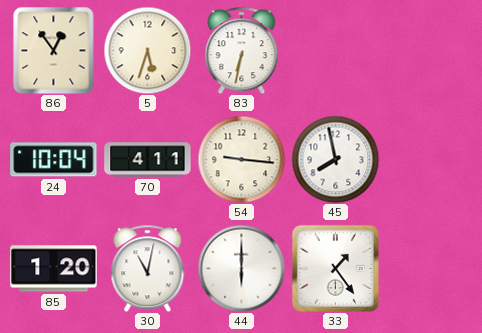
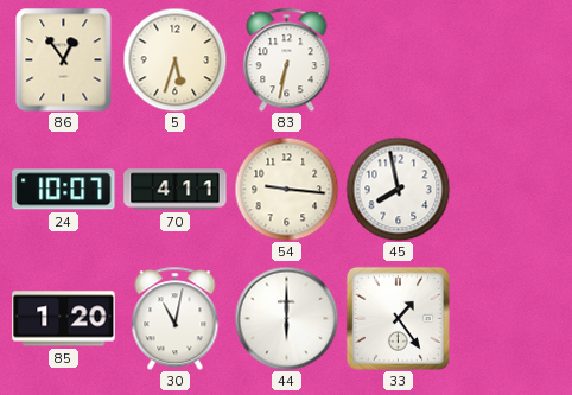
24: 10:04 -> 10:07
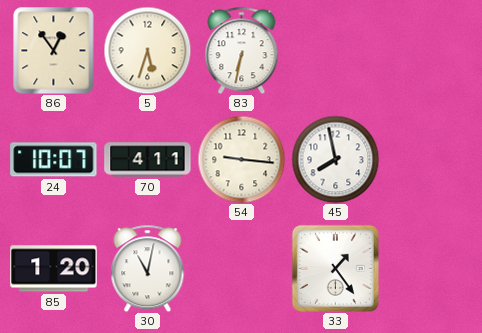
44: 6:00 -> none
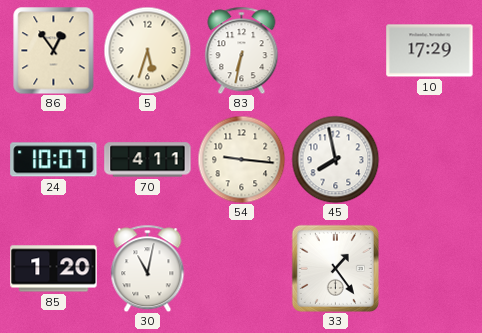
10: none -> 17:29
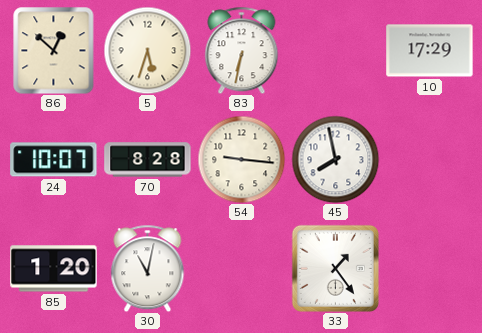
86: 12:54 -> 12:52
70: 4:11 -> 8:28
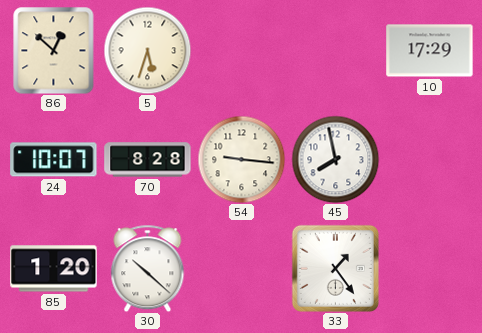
83: 6:32 -> none
30: 11:02 -> 10:22
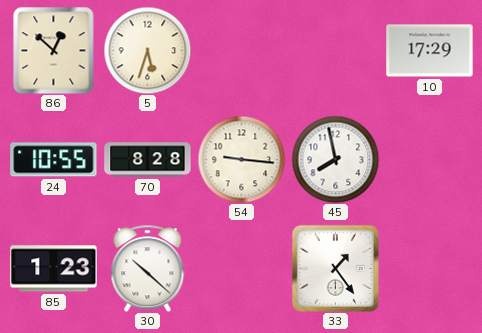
24: 10:07 -> 10:55
85: 1:20 -> 1:23
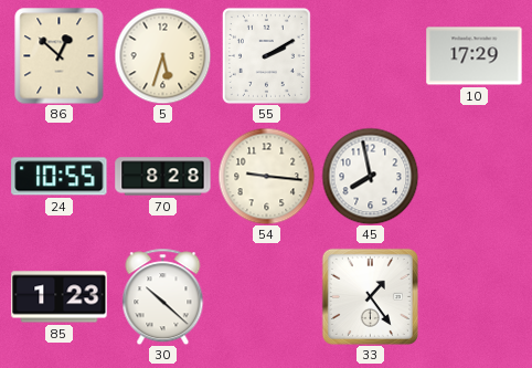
55: none -> 2:10
